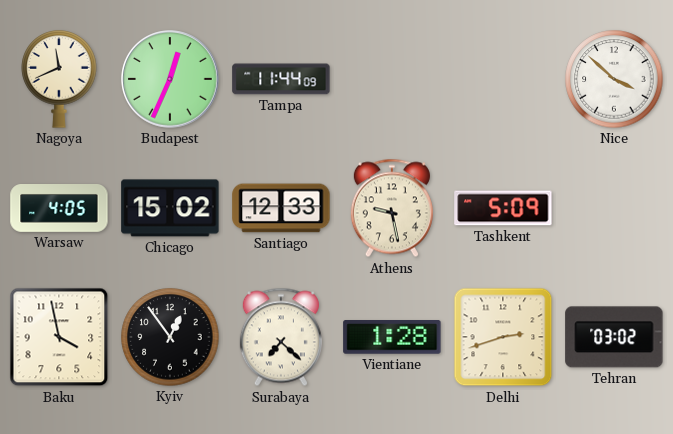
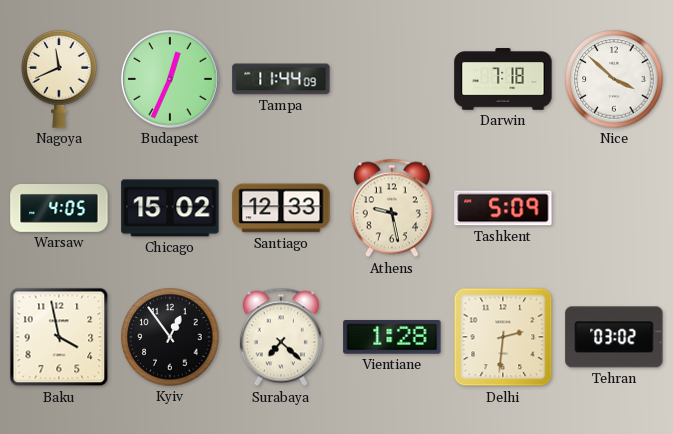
Darwin: none -> 7:18
Delhi: 2:42 -> 2:31
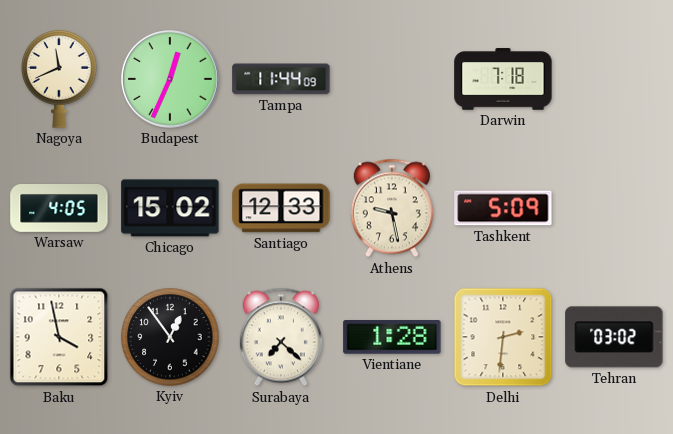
Nice: 3:52 -> none
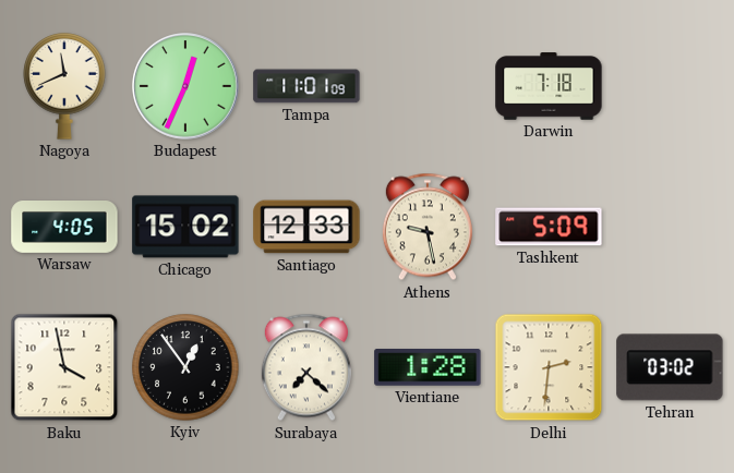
Tampa: 11:44 -> 11:01
